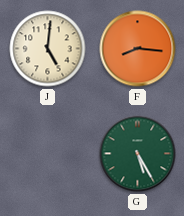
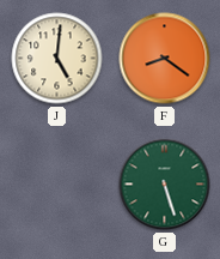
F: 8:16 -> 8:21
G: 5:25 -> 5:27
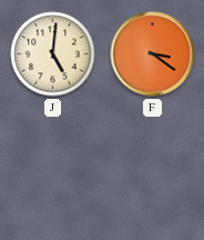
F: 8:21 -> 3:21
G: 5:27 -> none
